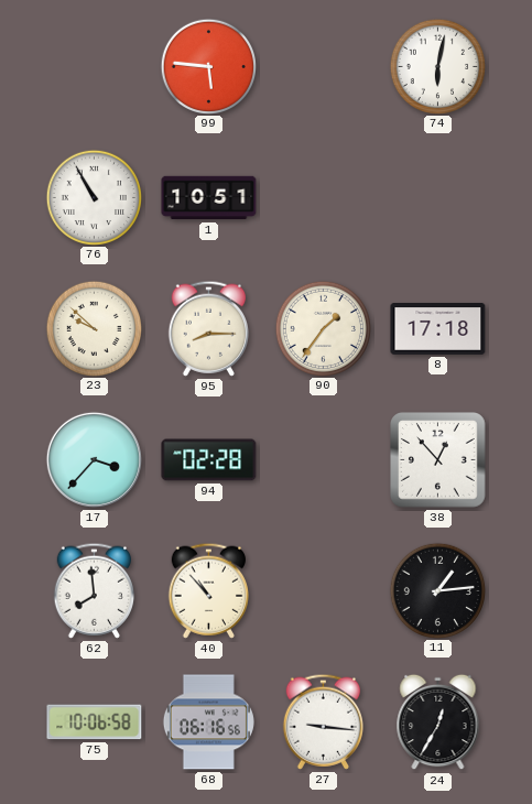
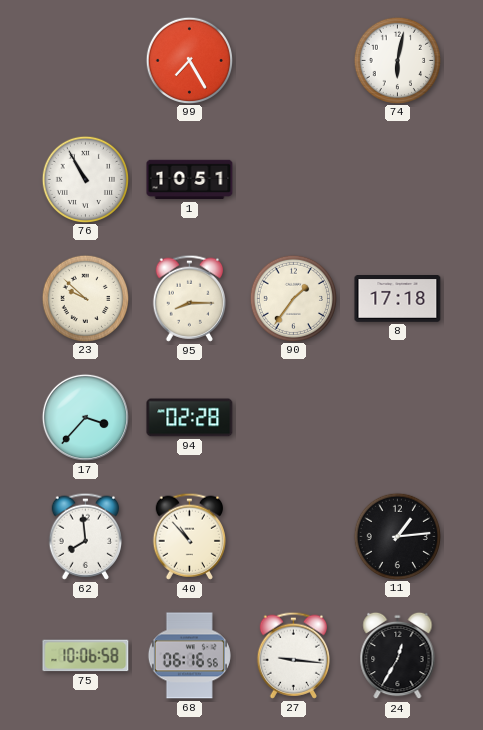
99: 5:46 -> 7:25
38: 12:53 -> none
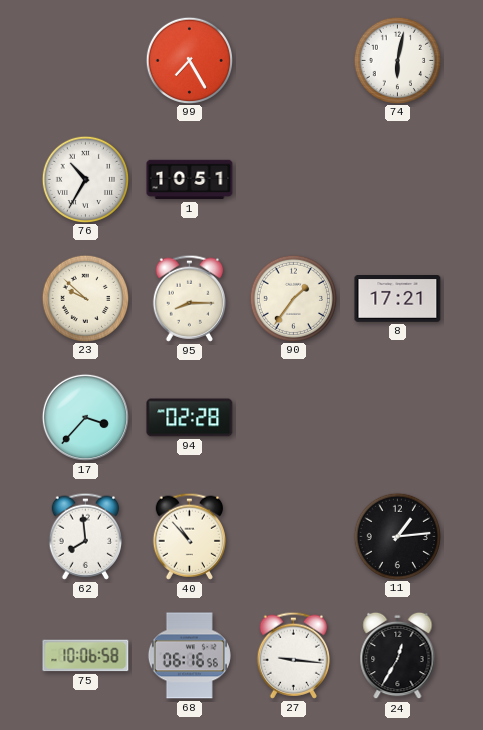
76: 10:55 -> 10:35
8: 17:18 -> 17:21
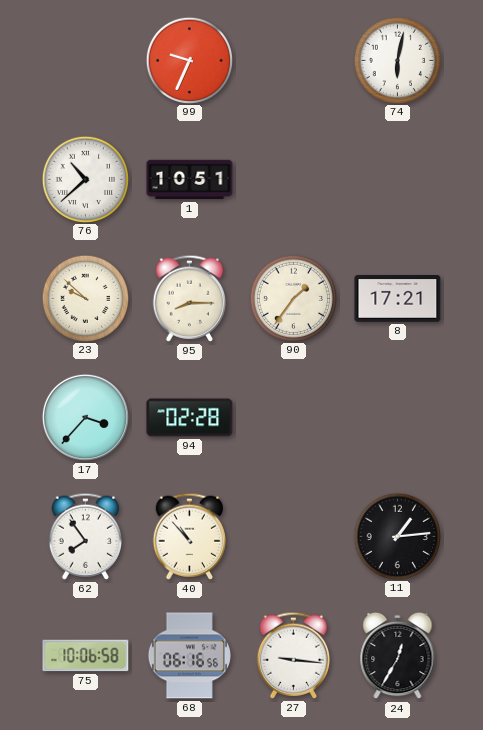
99: 7:25 -> 9:34
76: 10:35 -> 10:38
62: 7:59 -> 7:54
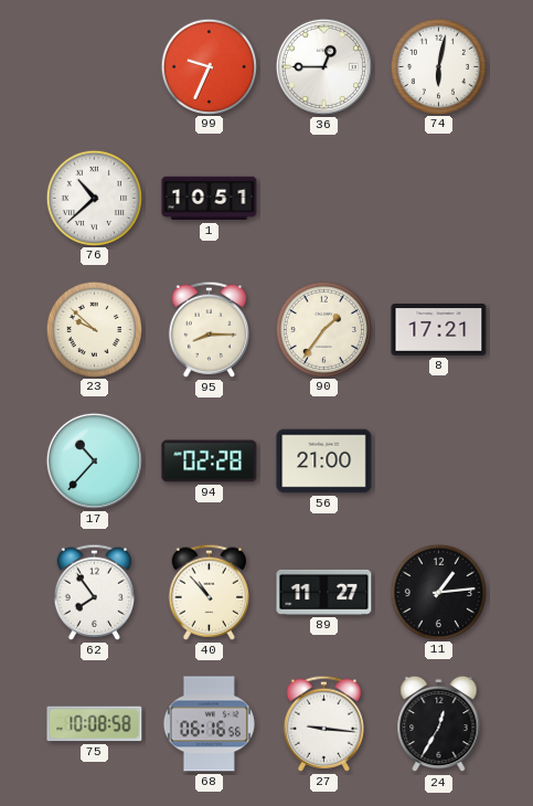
36: none -> 12:45
17: 3:37 -> 10:37
56: none -> 21:00
89: none -> 11:27
75: 10:06 -> 10:08
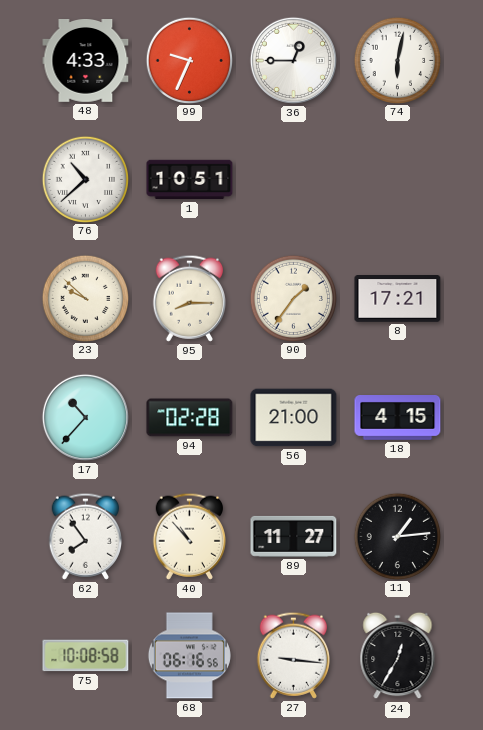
48: none -> 4:33
18: none -> 4:15
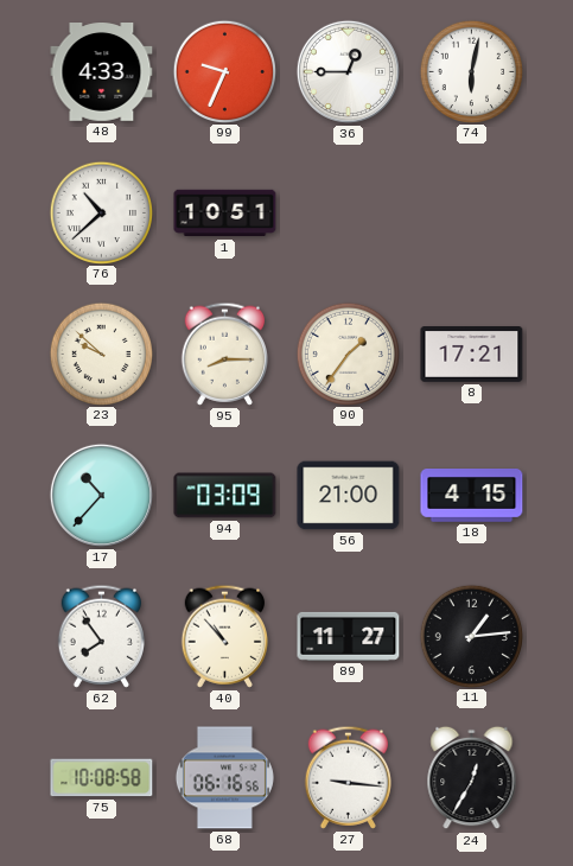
94: 02:28 -> 03:09
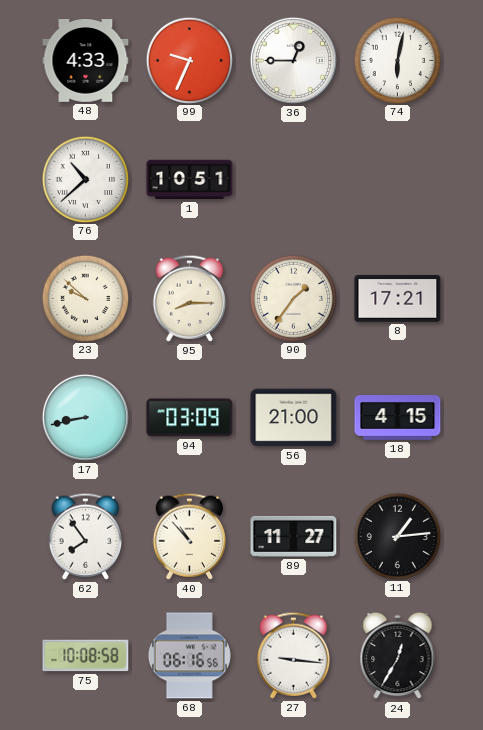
17: 10:37 -> 8:43
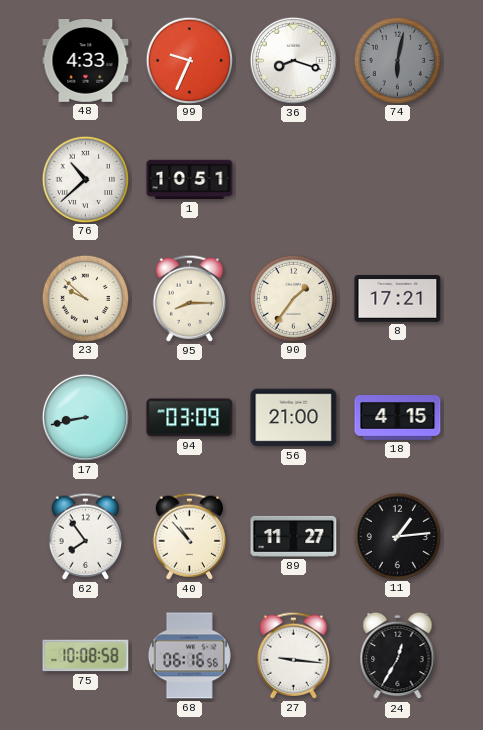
36: 12:45 -> 8:18
74 dial: white -> grey
